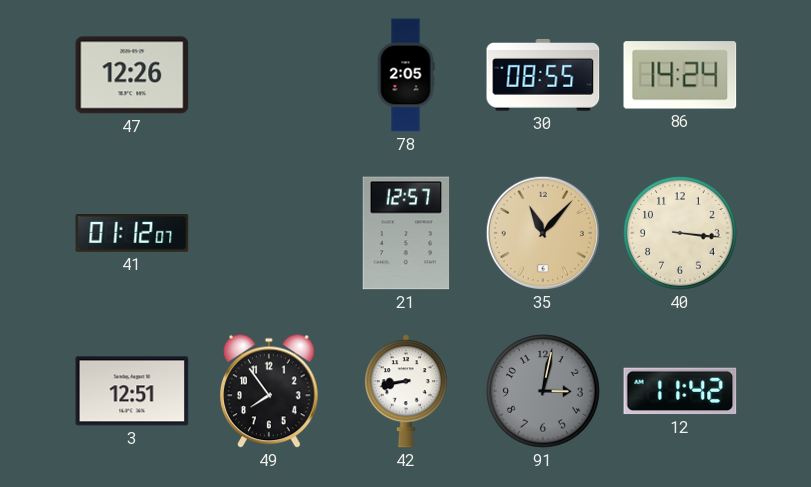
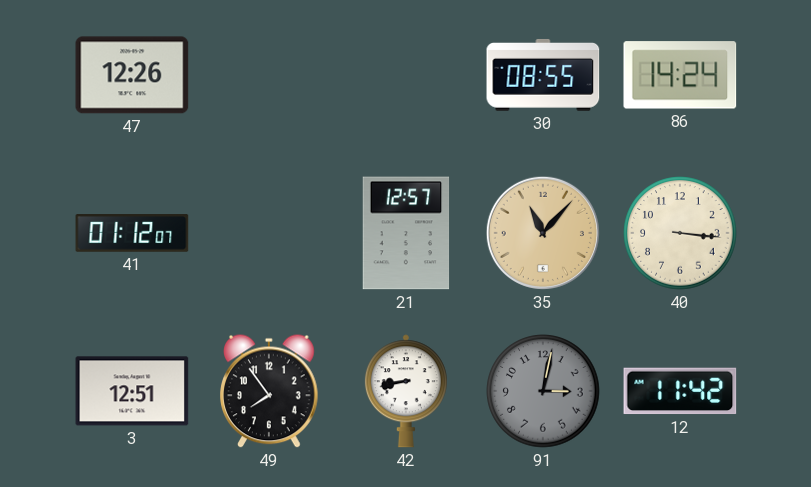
78: 2:05 -> none
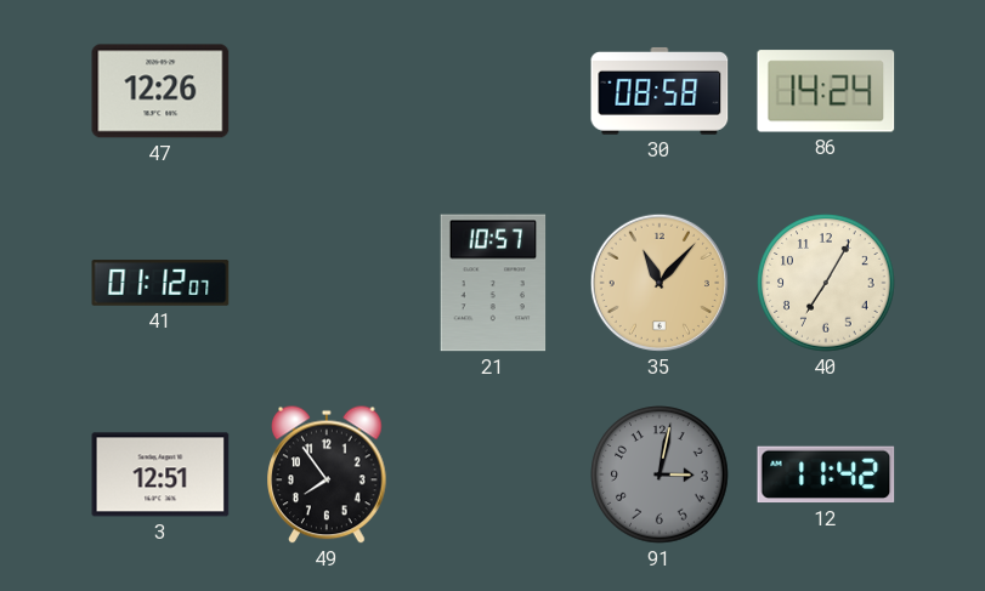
30: 08:55 -> 08:58
21: 12:57 -> 10:57
40: 3:16 -> 7:05
42: 8:43 -> none
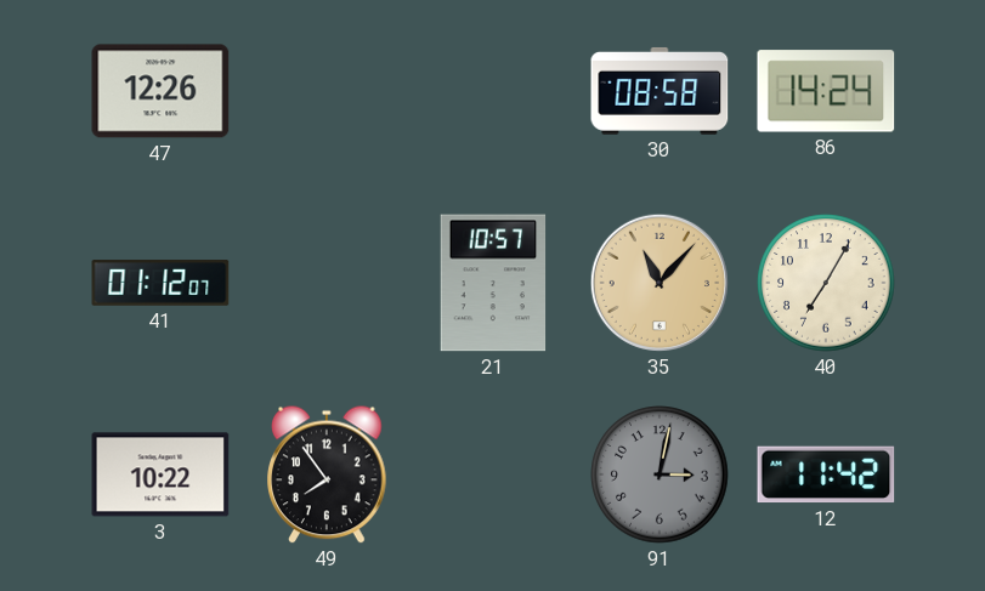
3: 12:51 -> 10:22
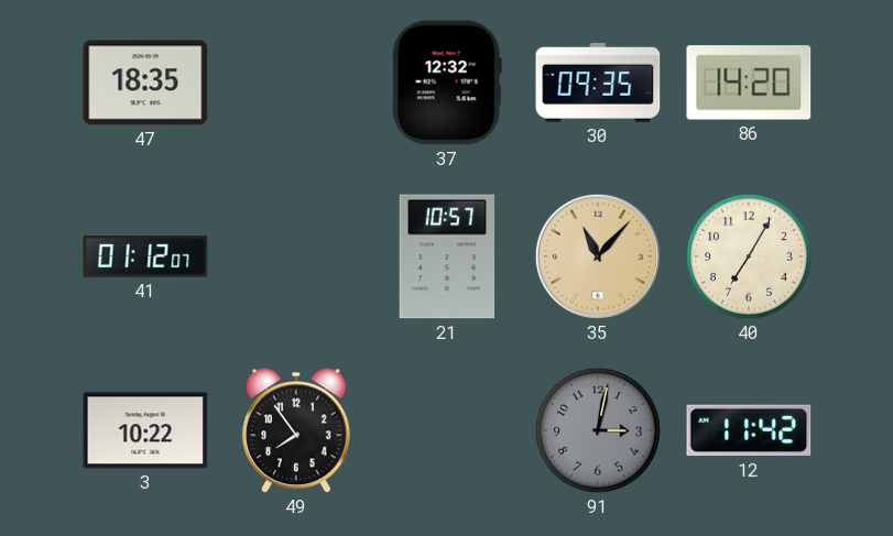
47: 12:26 -> 18:35
37: none -> 12:32
30: 08:58 -> 09:35
86: 14:24 -> 14:20
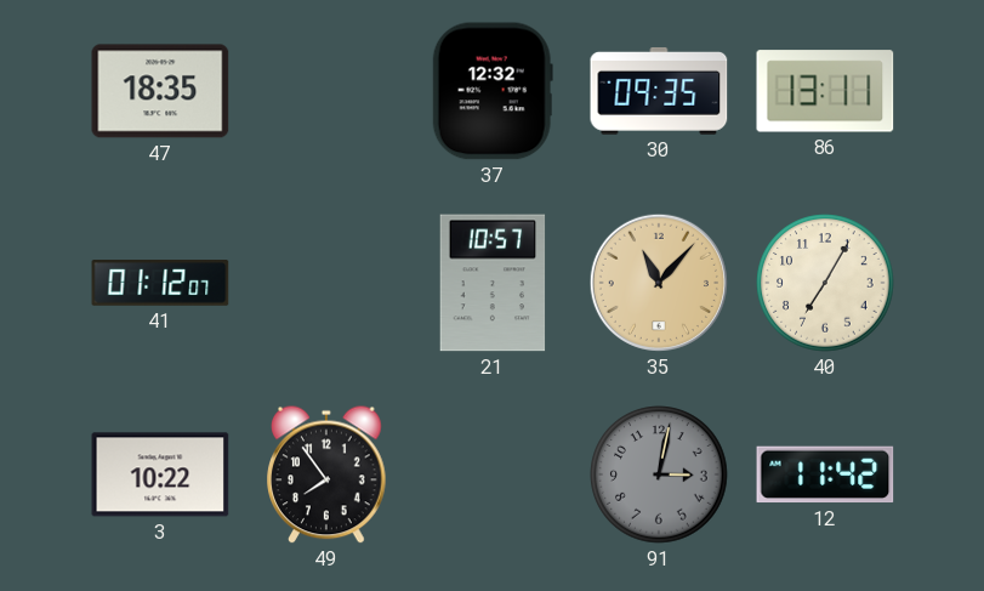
86: 14:20 -> 13:11
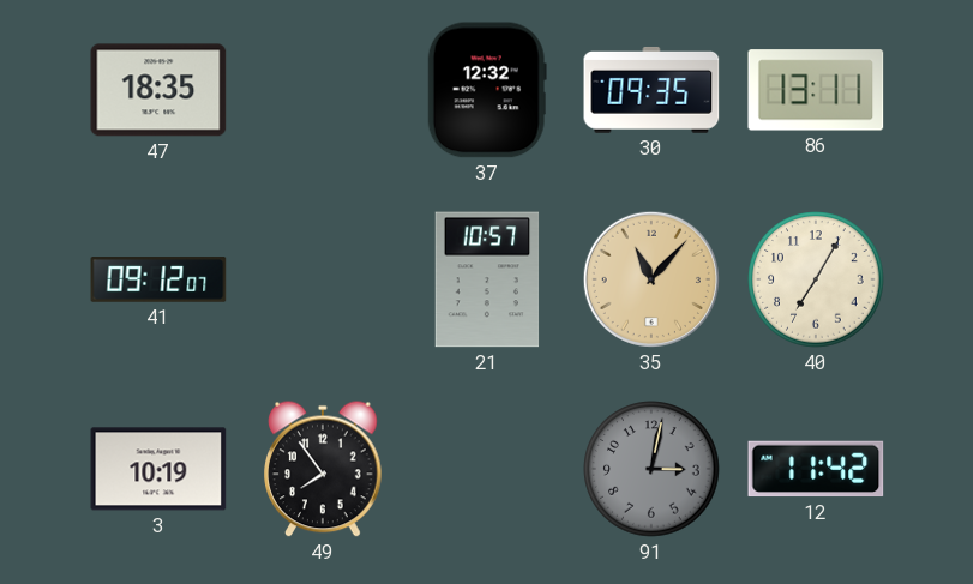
41: 01:12 -> 09:12
3: 10:22 -> 10:19
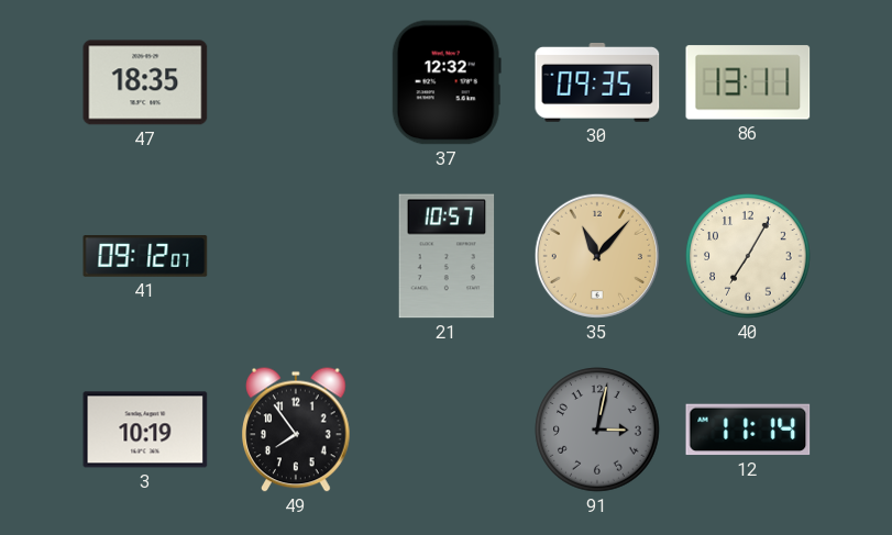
12: 11:42 -> 11:14
